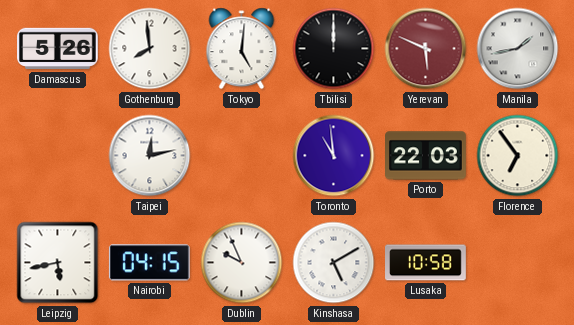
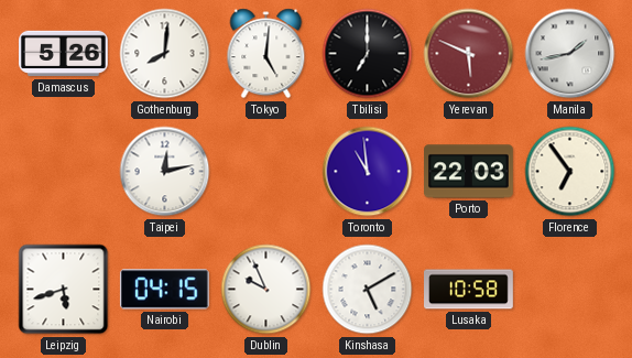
Gothenburg: 7:59 -> 8:01
Tbilisi: 12:00 -> 7:00
Leipzig: 5:43 -> 5:42
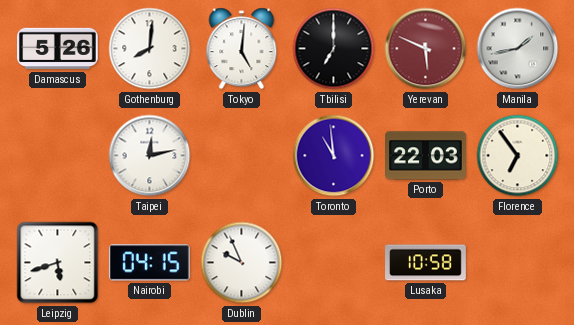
Kinshasa: 5:10 -> none
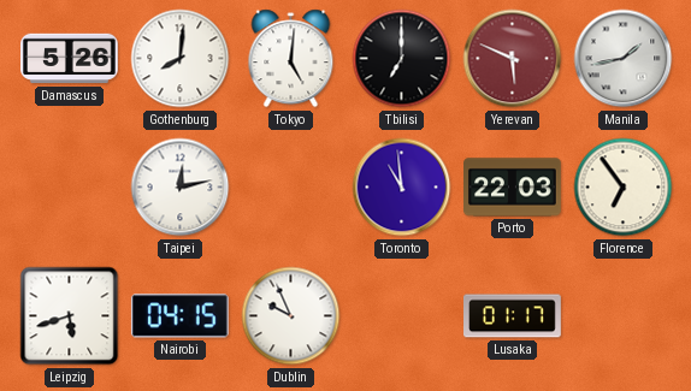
Lusaka: 10:58 -> 01:17
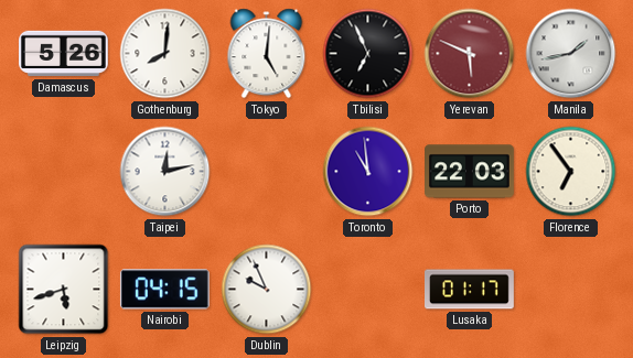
Tbilisi: 7:00 -> 6:56
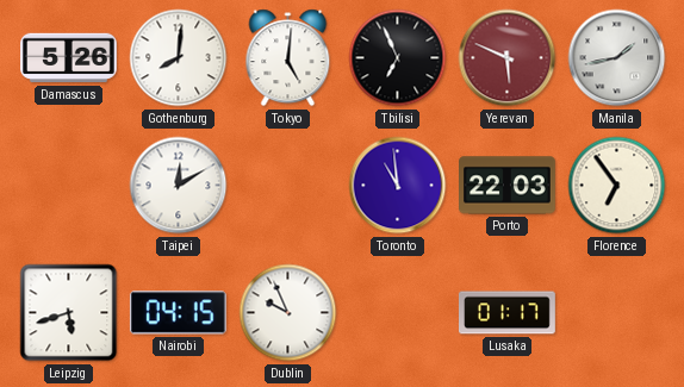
Taipei: 12:13 -> 12:10
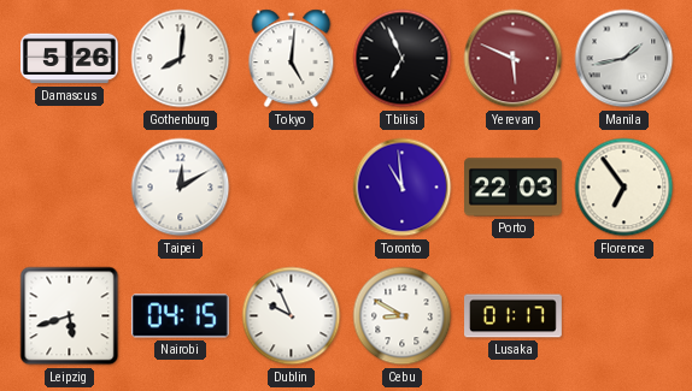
Cebu: none -> 8:50
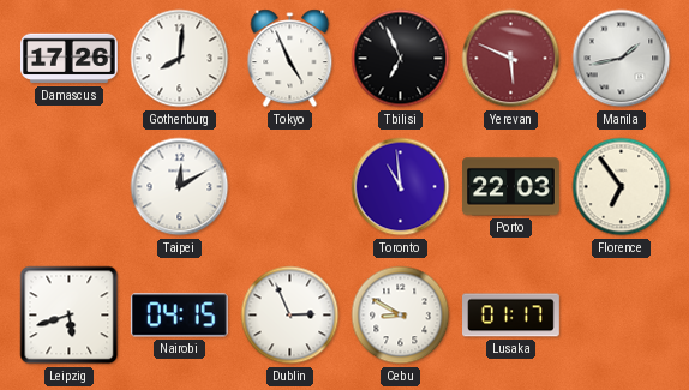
Damascus: 5:26 -> 17:26
Tokyo: 5:01 -> 4:56
Dublin: 9:56 -> 2:56
